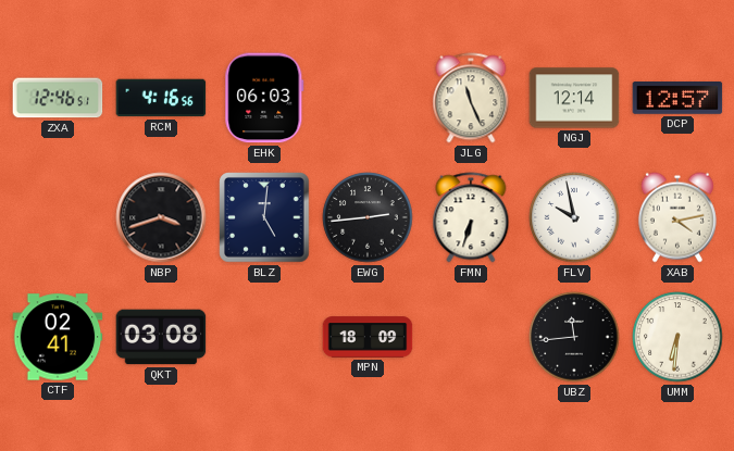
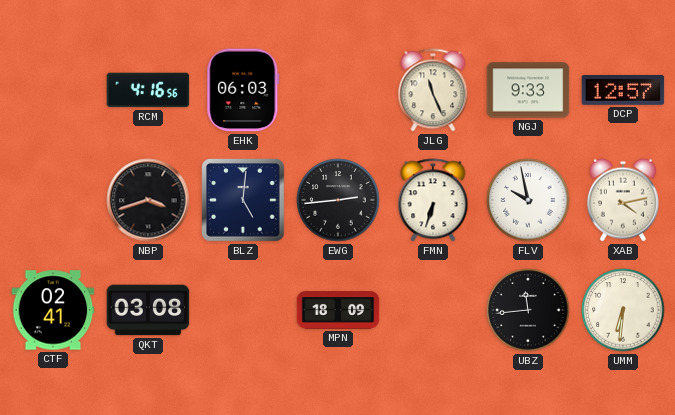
ZXA: 12:46 -> none
NGJ: 12:14 -> 9:33
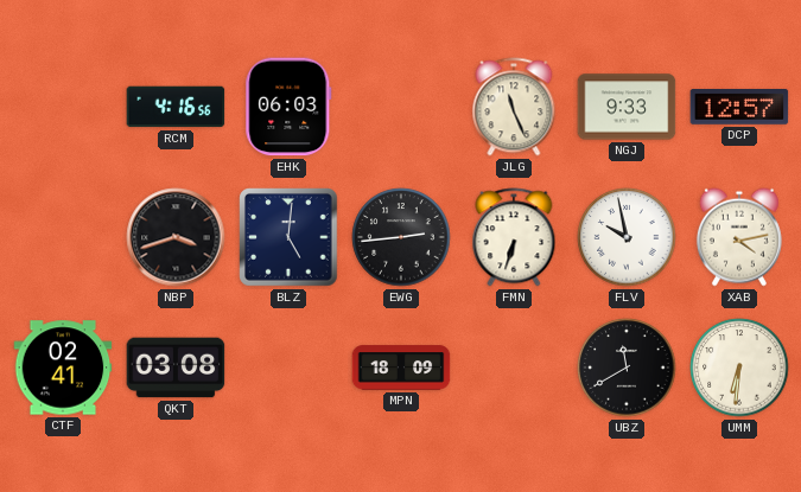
UBZ: 11:44 -> 11:40
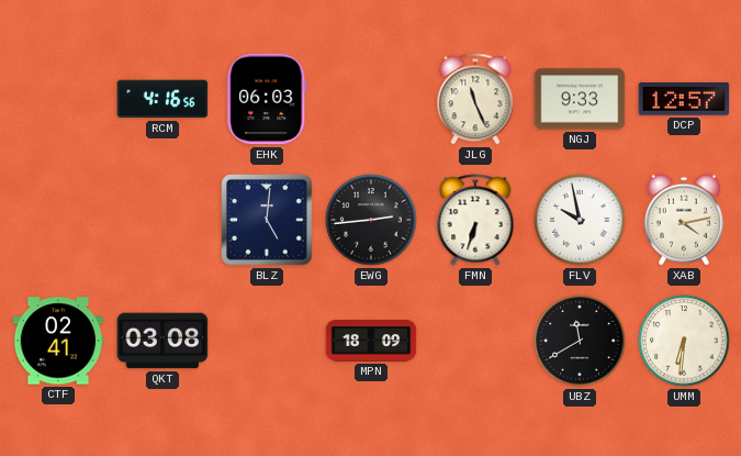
NBP: 3:42 -> none
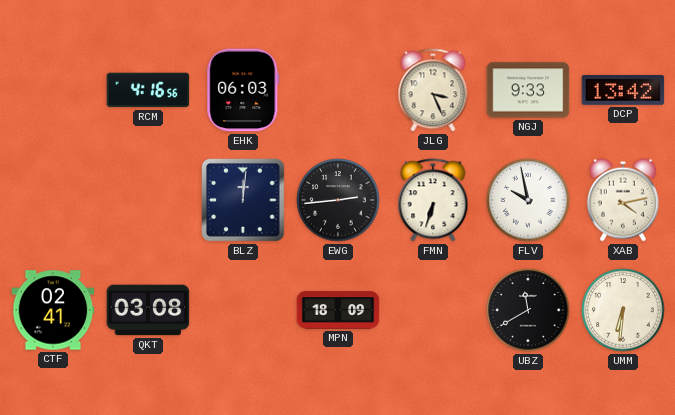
JLG: 11:26 -> 3:26
DCP: 12:57 -> 13:42
BLZ: 5:01 -> 12:01
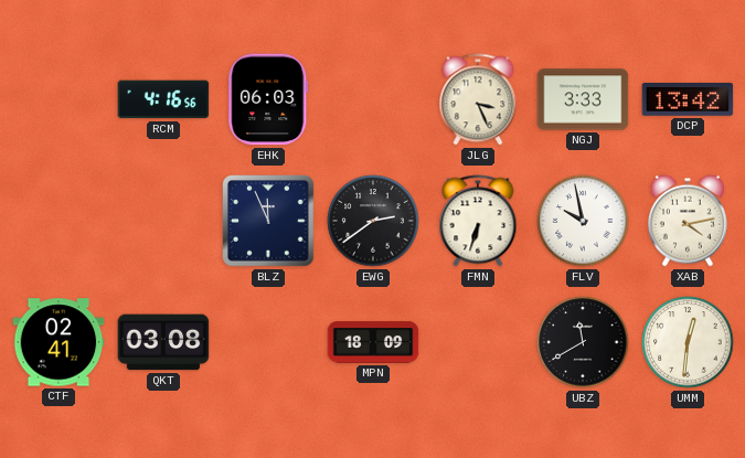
NGJ: 9:33 -> 3:33
BLZ: 12:01 -> 11:56
EWG: 2:44 -> 2:39
UMM: 6:31 -> 12:31
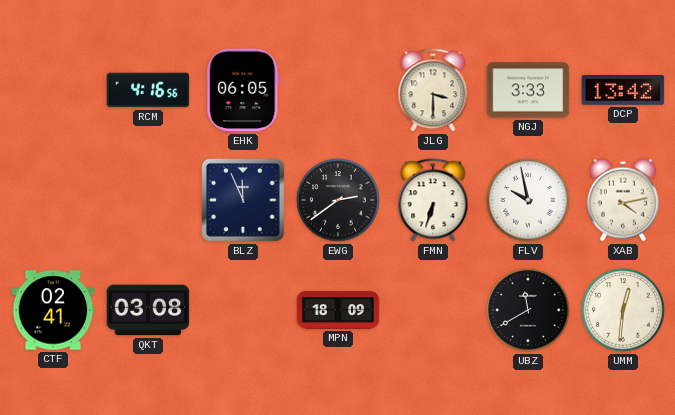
EHK: 06:03 -> 06:05
JLG: 3:26 -> 3:30
